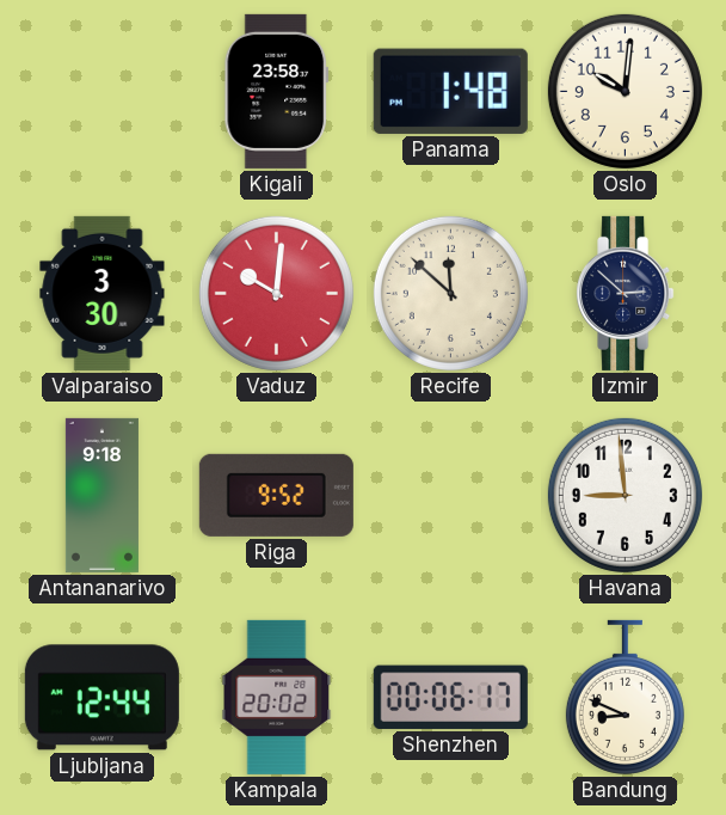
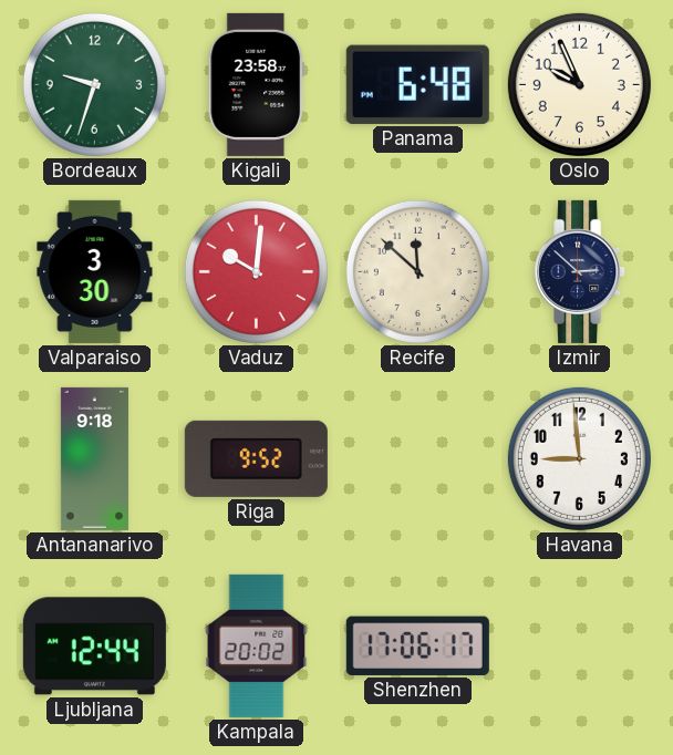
Bordeaux: none -> 9:33
Panama: 1:48 -> 6:48
Oslo: 10:01 -> 9:56
Shenzhen: 00:06 -> 17:06
Bandung: 8:49 -> none
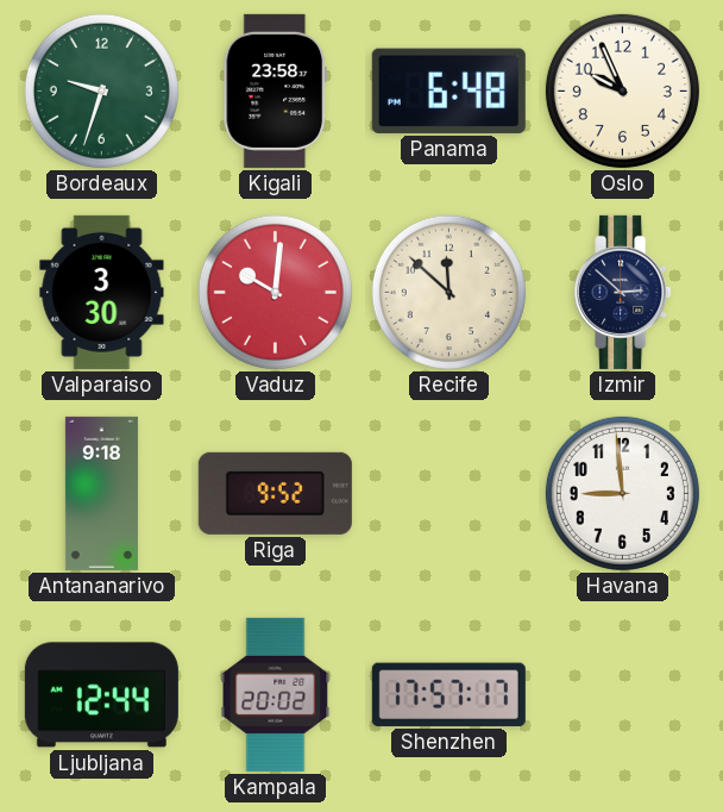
Shenzhen: 17:06 -> 17:57
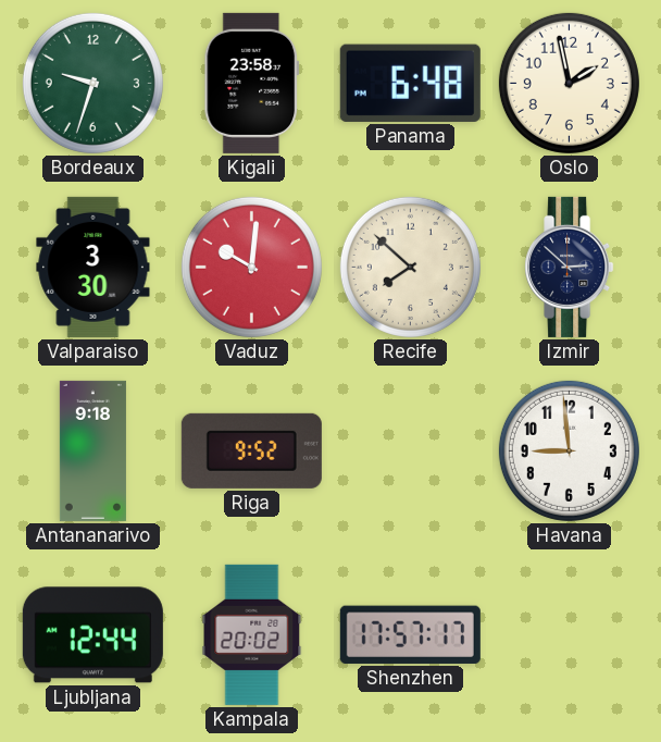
Oslo: 9:56 -> 1:58
Recife: 11:52 -> 7:52
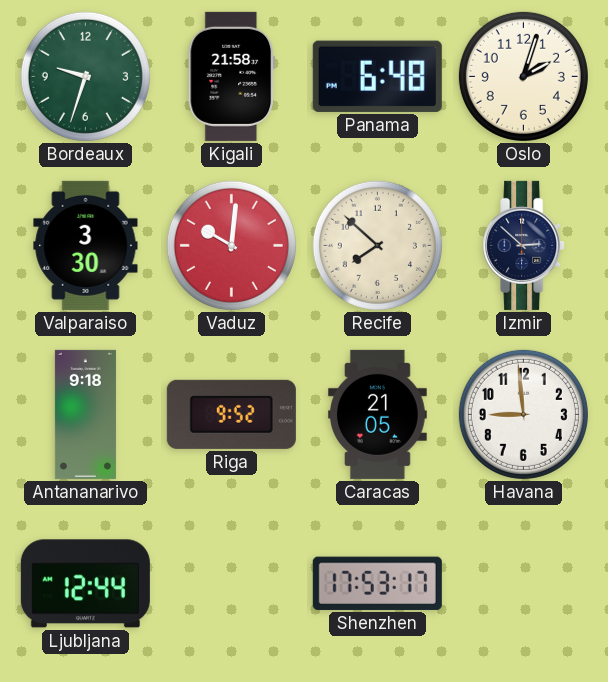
Kigali: 23:58 -> 21:58
Oslo: 1:58 -> 2:03
Caracas: none -> 21:05
Kampala: 20:02 -> none
Shenzhen: 17:57 -> 17:53
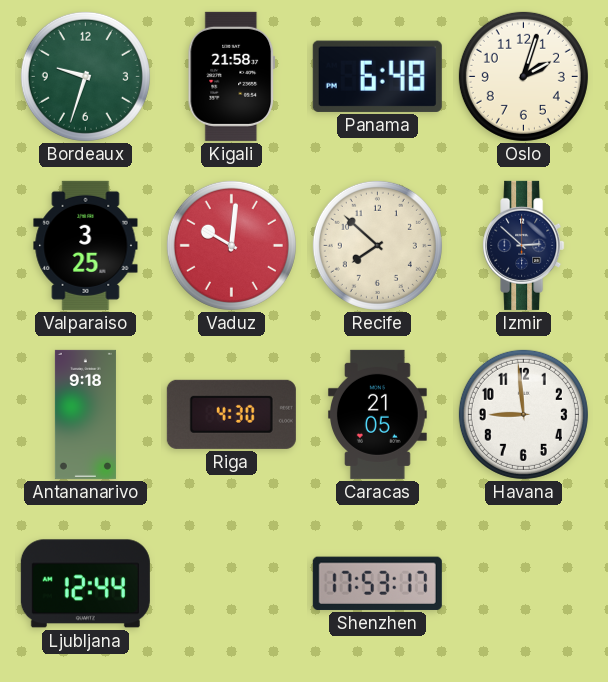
Valparaiso: 3:30 -> 3:25
Riga: 9:52 -> 4:30
